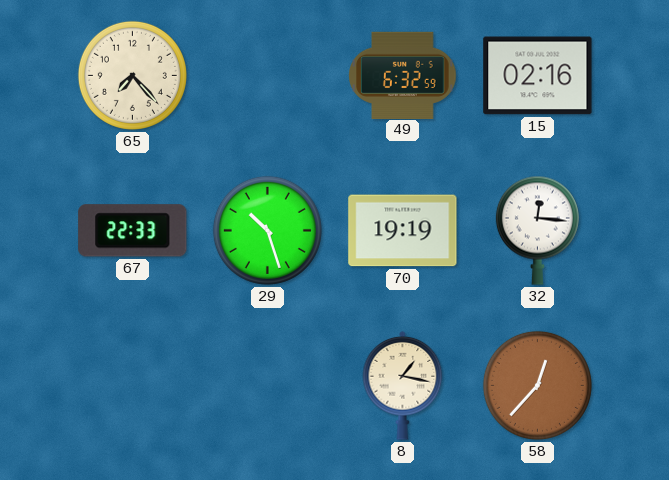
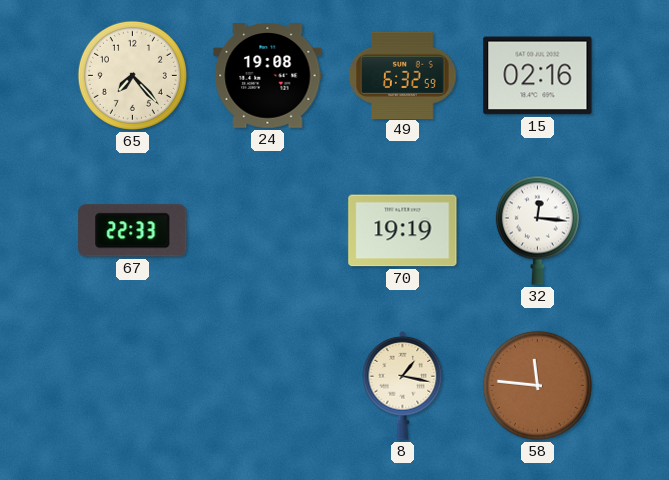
24: none -> 19:08
29: 10:27 -> none
58: 12:37 -> 11:46
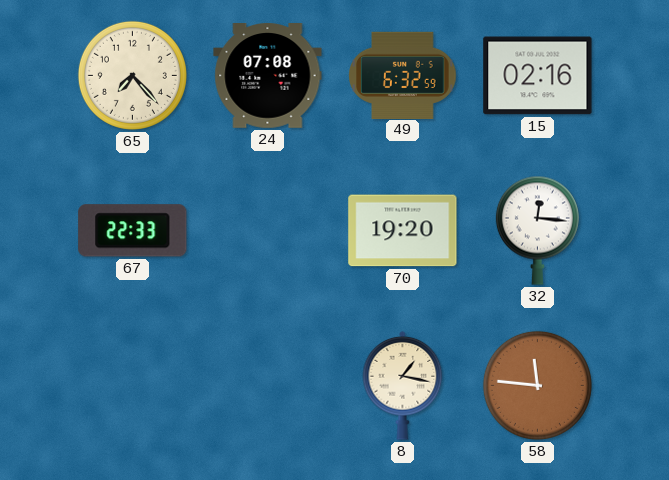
24: 19:08 -> 07:08
70: 19:19 -> 19:20
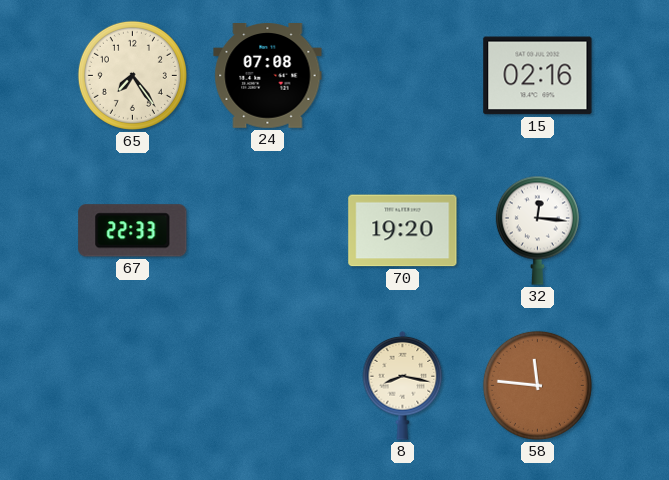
65: 7:23 -> 7:24
49: 6:32 -> none
8: 1:17 -> 8:17
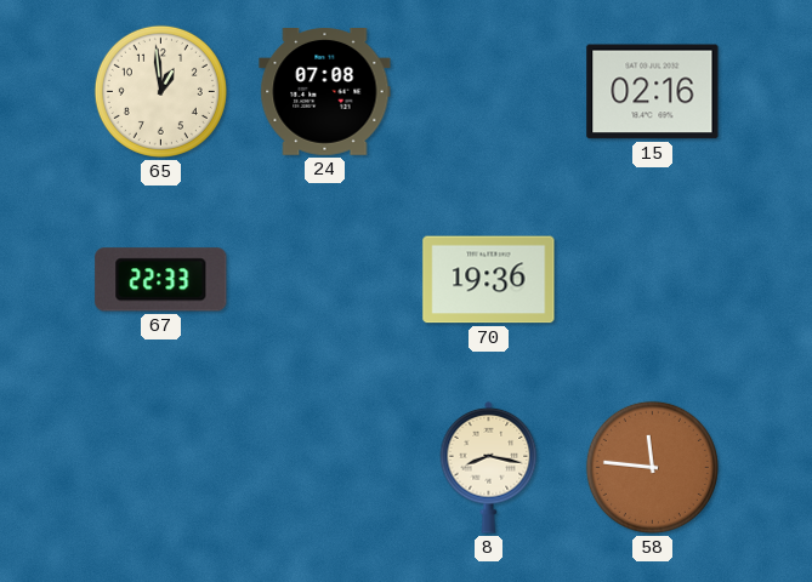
65: 7:24 -> 12:59
70: 19:20 -> 19:36
32: 12:16 -> none
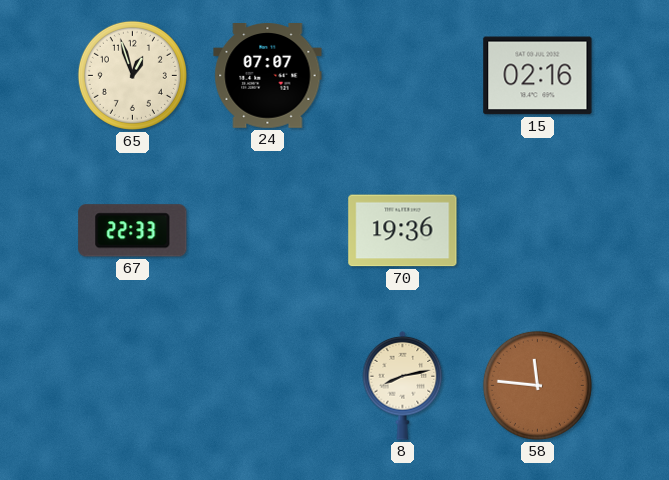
65: 12:59 -> 12:57
24: 07:08 -> 07:07
8: 8:17 -> 8:13
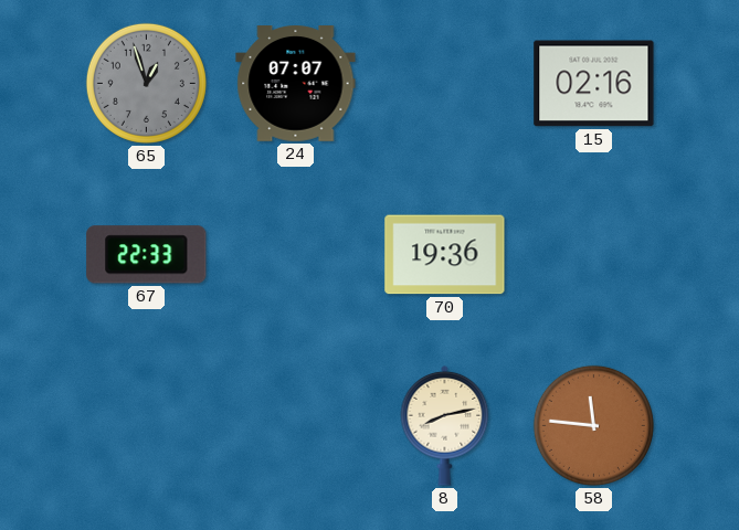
65 dial: cream -> grey
